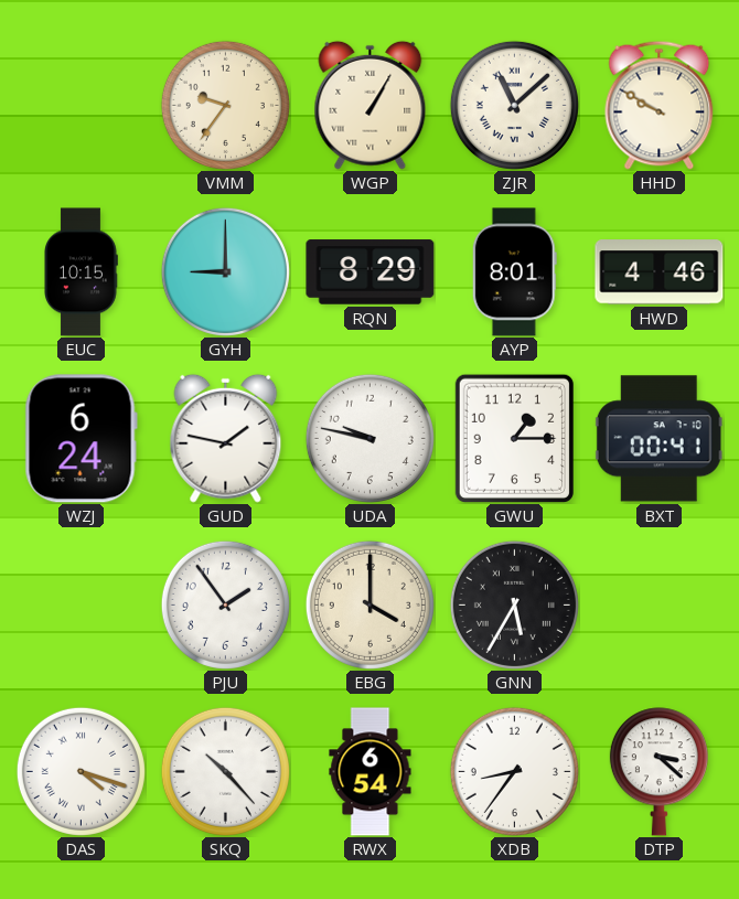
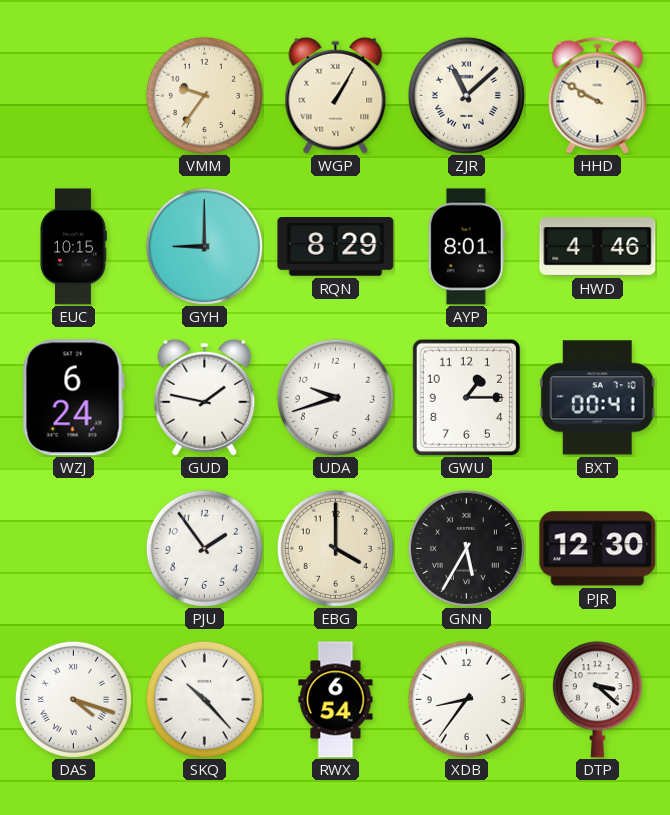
UDA: 9:47 -> 9:42
PJR: none -> 12:30
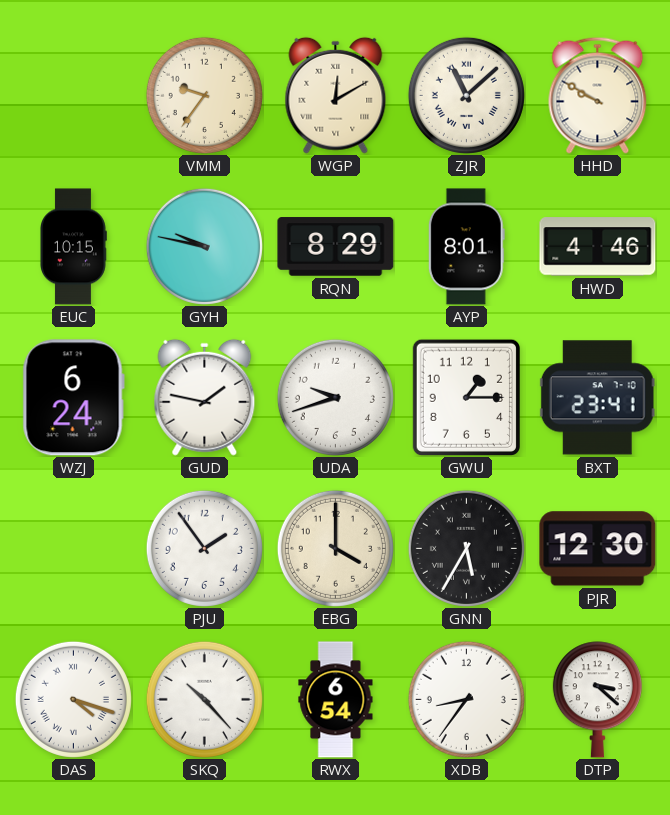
WGP: 1:05 -> 12:10
GYH: 9:00 -> 9:47
BXT: 00:41 -> 23:41
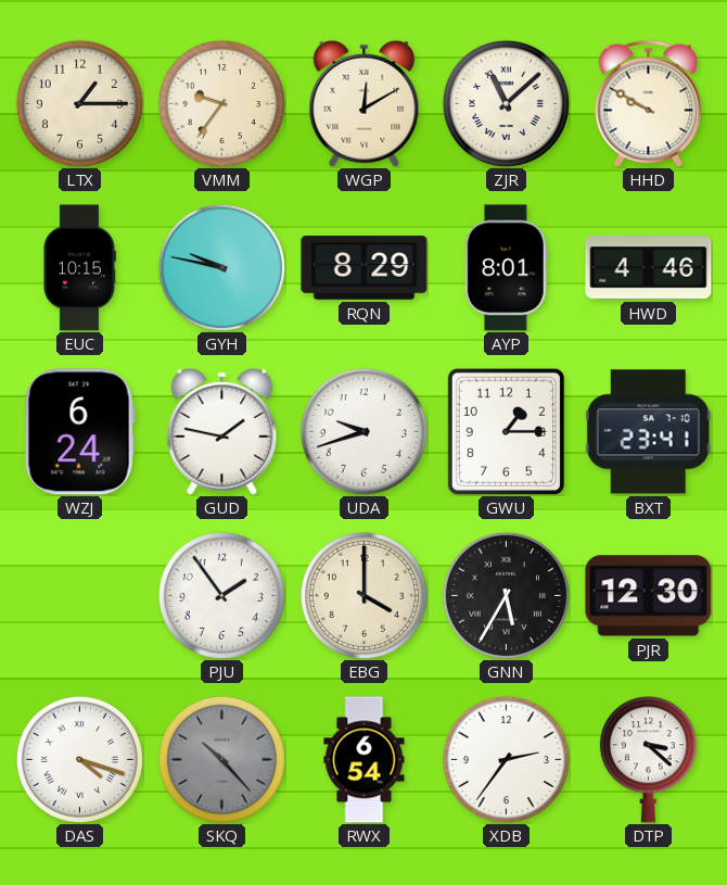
LTX: none -> 1:15
SKQ dial: white -> grey
XDB: 8:36 -> 2:36
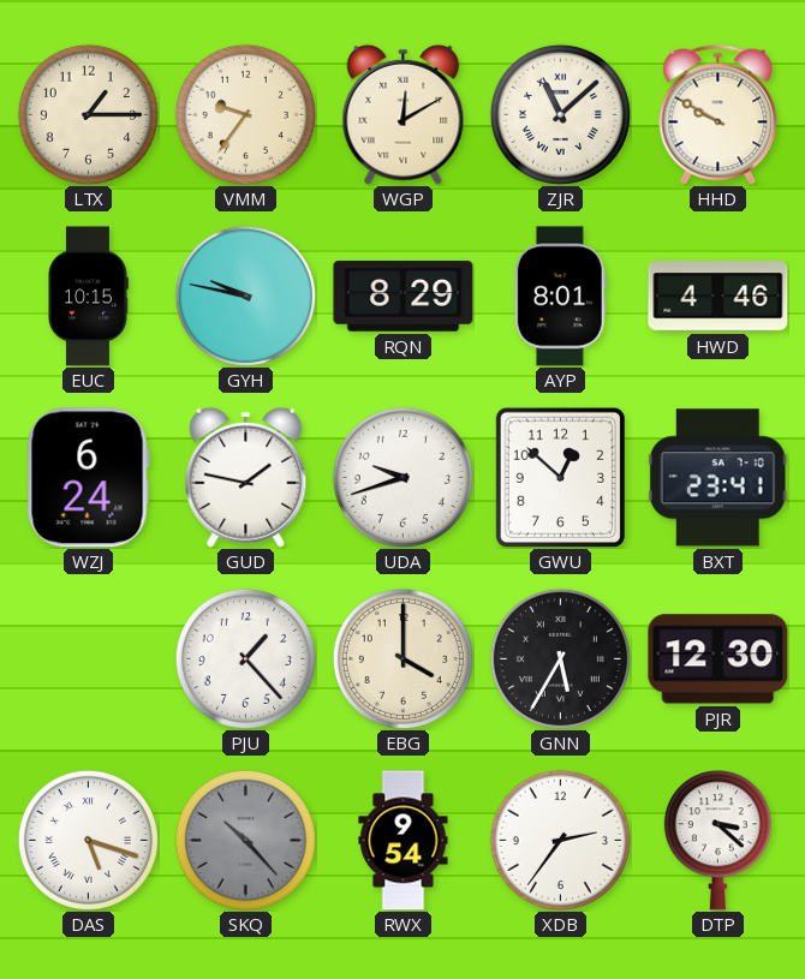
GWU: 1:15 -> 12:52
PJU: 1:54 -> 1:23
DAS: 4:18 -> 5:18
RWX: 6:54 -> 9:54
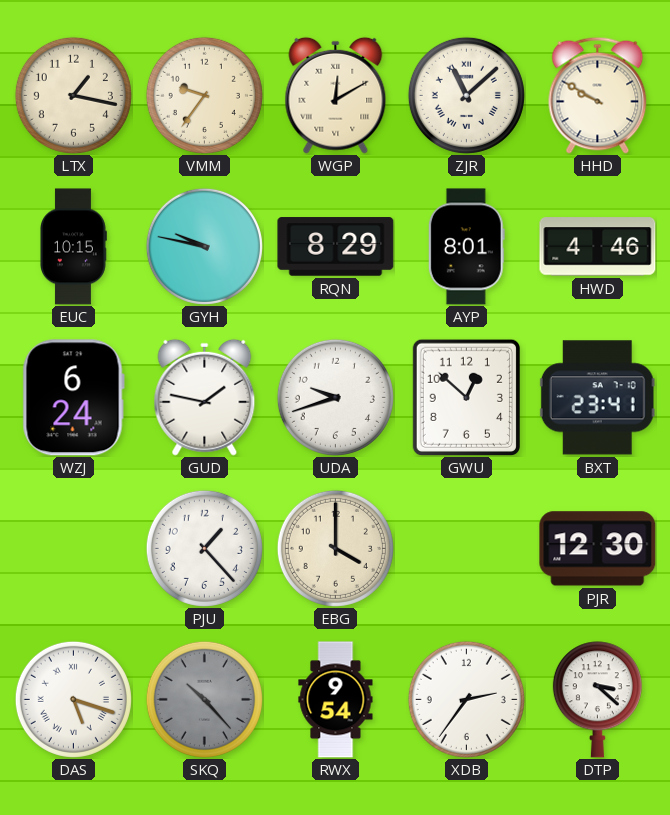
LTX: 1:15 -> 1:17
GNN: 5:35 -> none
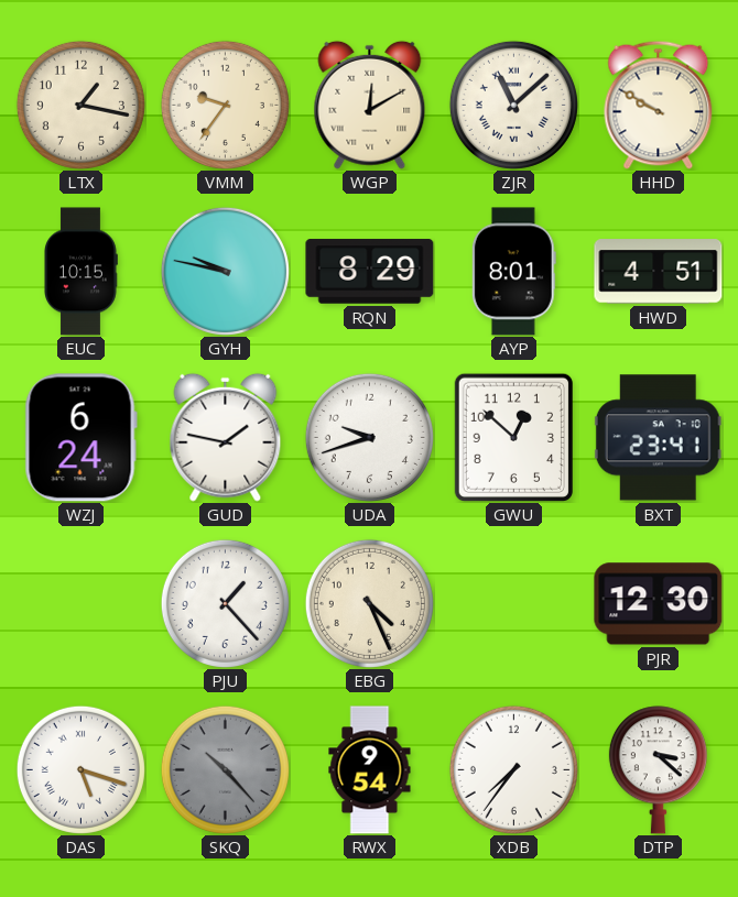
HWD: 4:46 -> 4:51
EBG: 4:00 -> 4:26
XDB: 2:36 -> 7:36
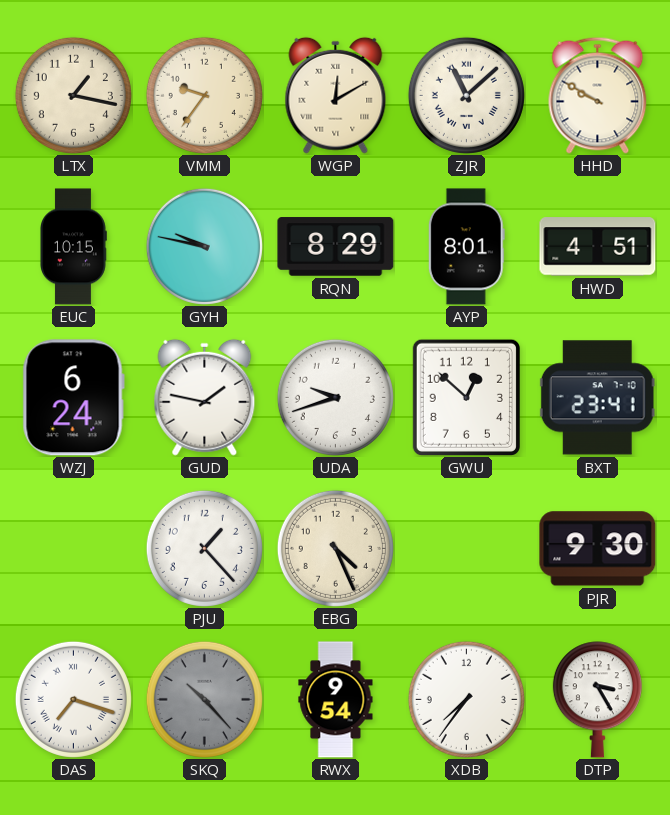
PJR: 12:30 -> 9:30
DAS: 5:18 -> 7:18
DTP: 3:22 -> 3:25
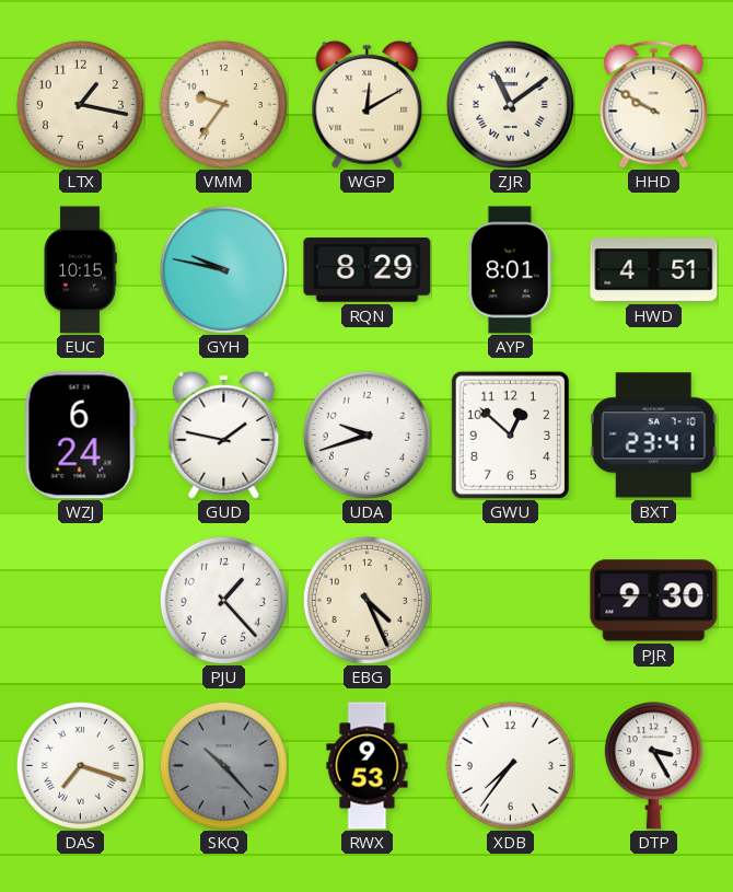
ZJR: 11:08 -> 11:09
RWX: 9:54 -> 9:53
